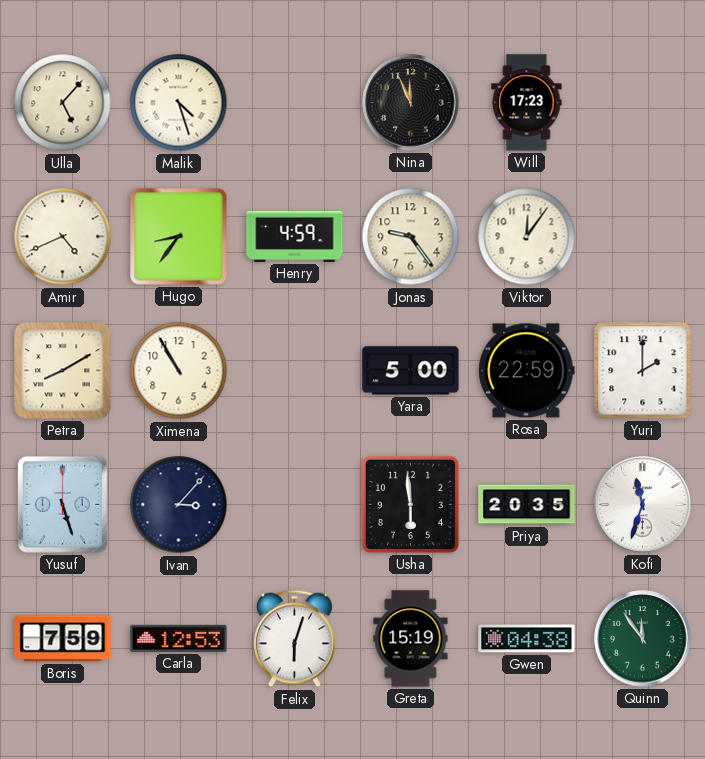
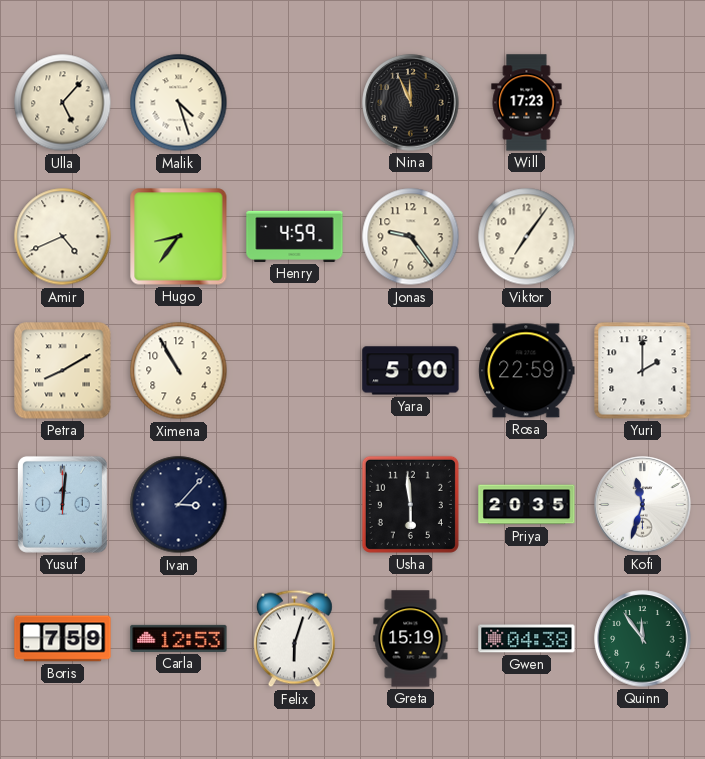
Viktor: 12:06 -> 7:06
Yusuf: 5:27 -> 12:01
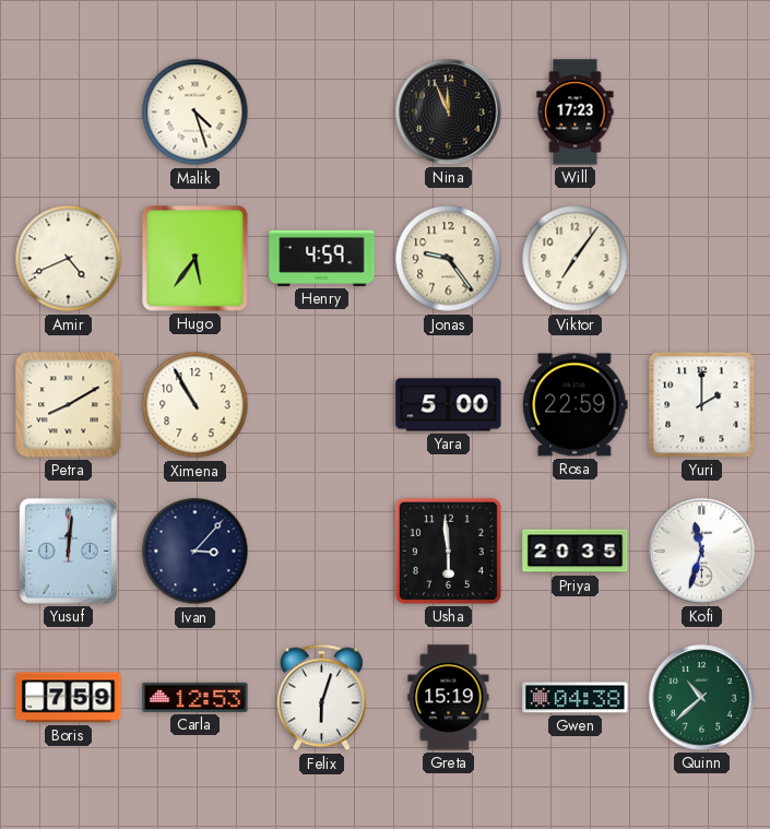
Ulla: 5:07 -> none
Hugo: 8:36 -> 5:36
Quinn: 11:54 -> 10:38
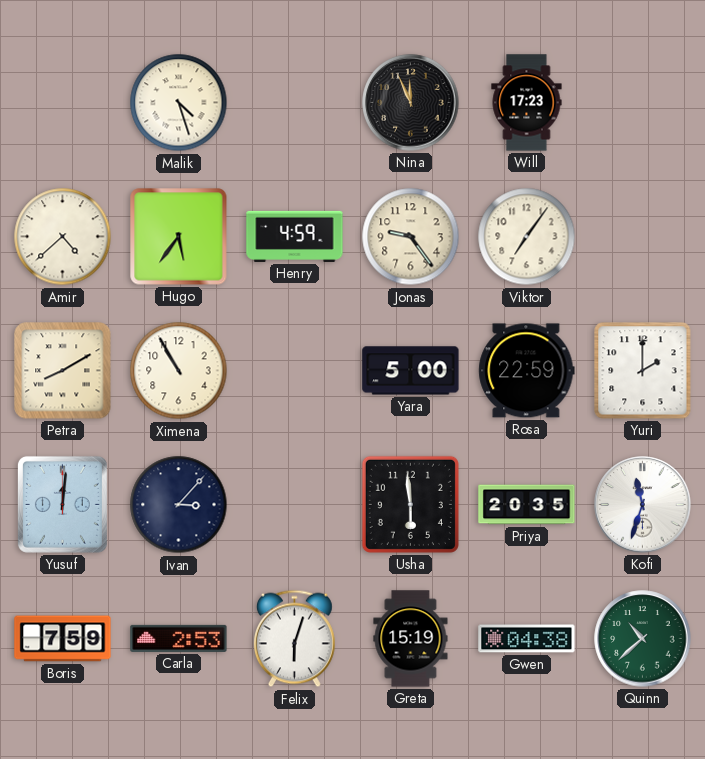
Amir: 4:41 -> 4:38
Carla: 12:53 -> 2:53
